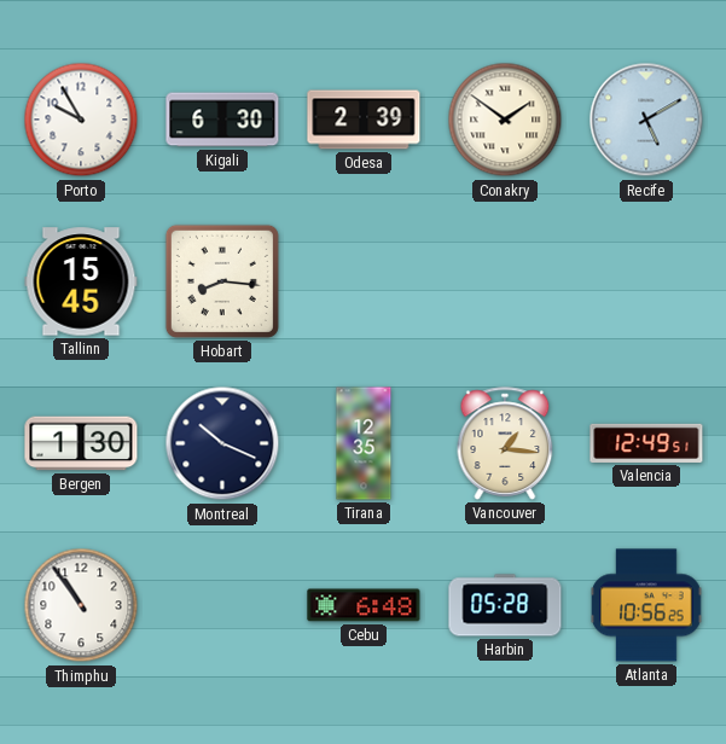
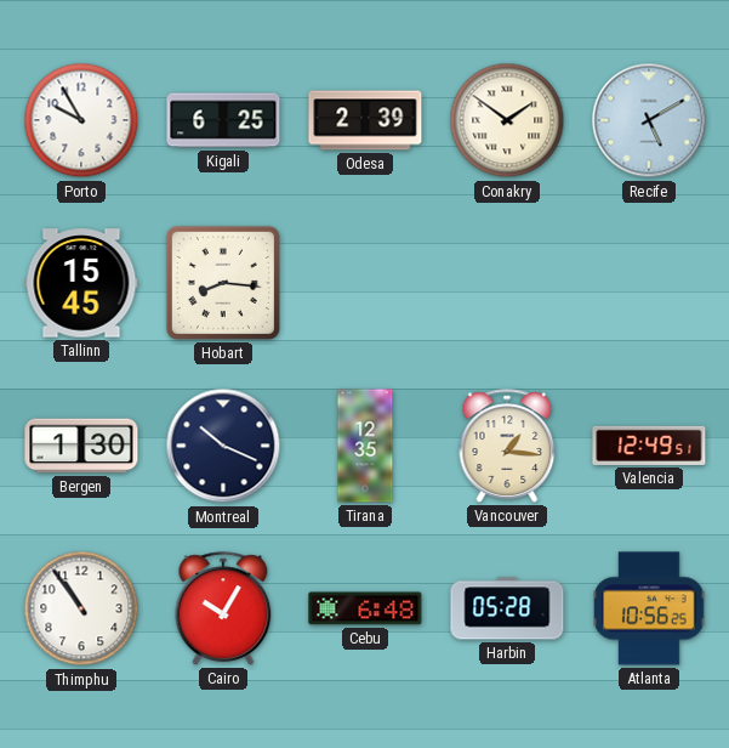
Kigali: 6:30 -> 6:25
Cairo: none -> 10:05
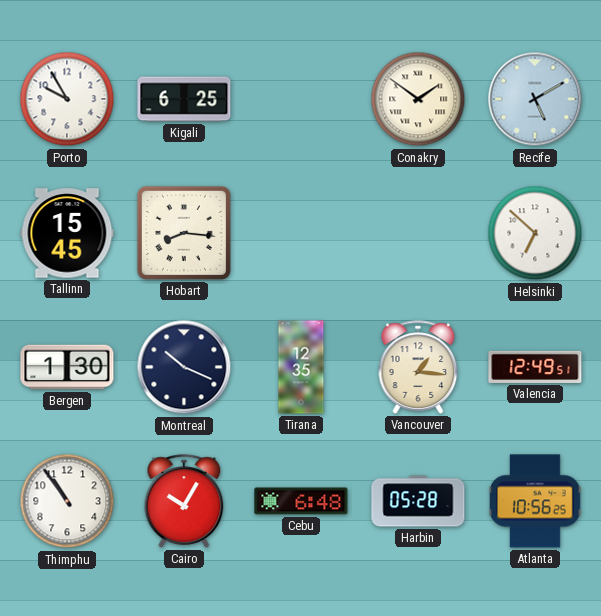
Odesa: 2:39 -> none
Helsinki: none -> 6:52
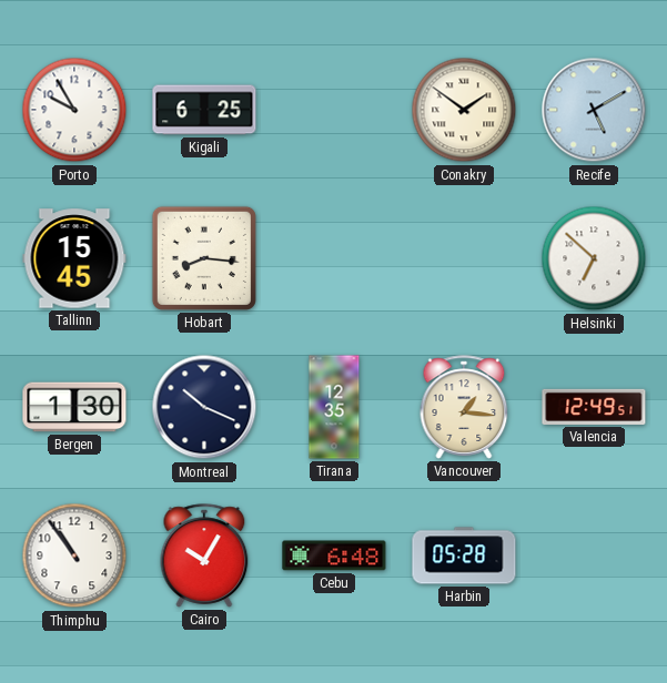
Atlanta: 10:56 -> none
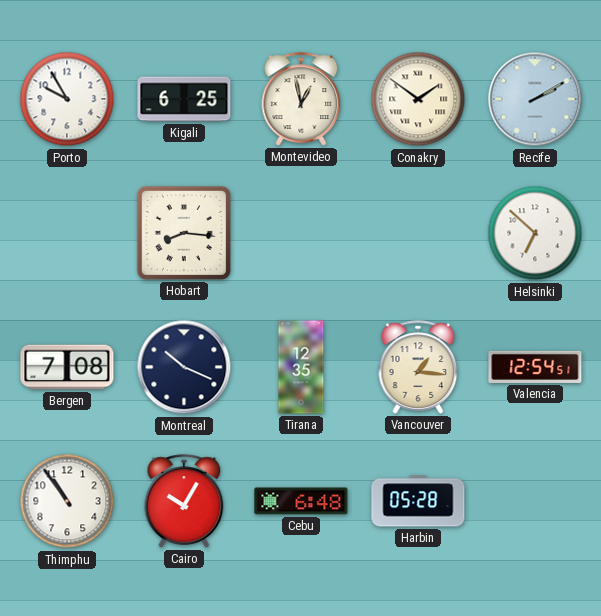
Montevideo: none -> 12:58
Recife: 5:10 -> 2:10
Tallinn: 15:45 -> none
Bergen: 1:30 -> 7:08
Valencia: 12:49 -> 12:54
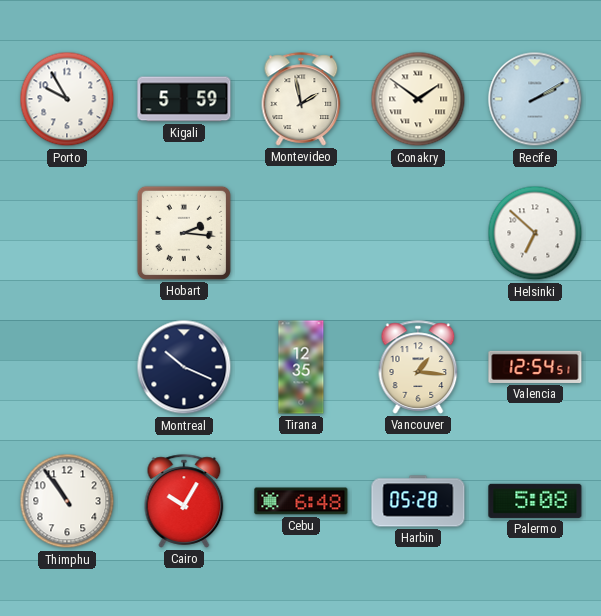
Kigali: 6:25 -> 5:59
Montevideo: 12:58 -> 1:58
Hobart: 8:16 -> 2:16
Bergen: 7:08 -> none
Palermo: none -> 5:08
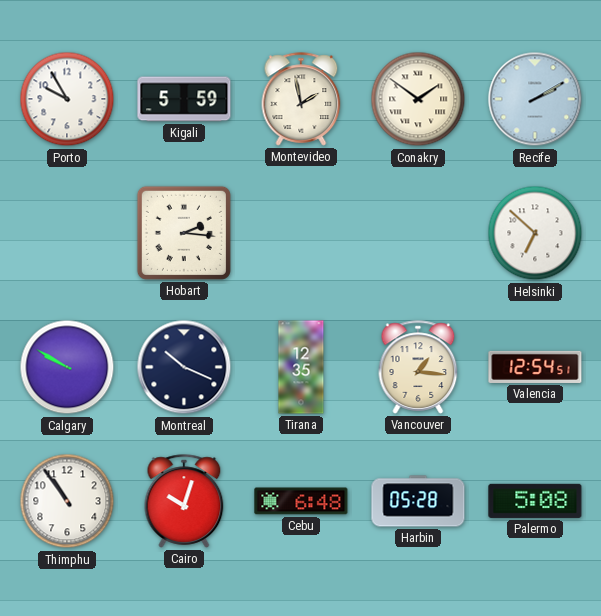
Calgary: none -> 9:50
Cairo: 10:05 -> 10:03
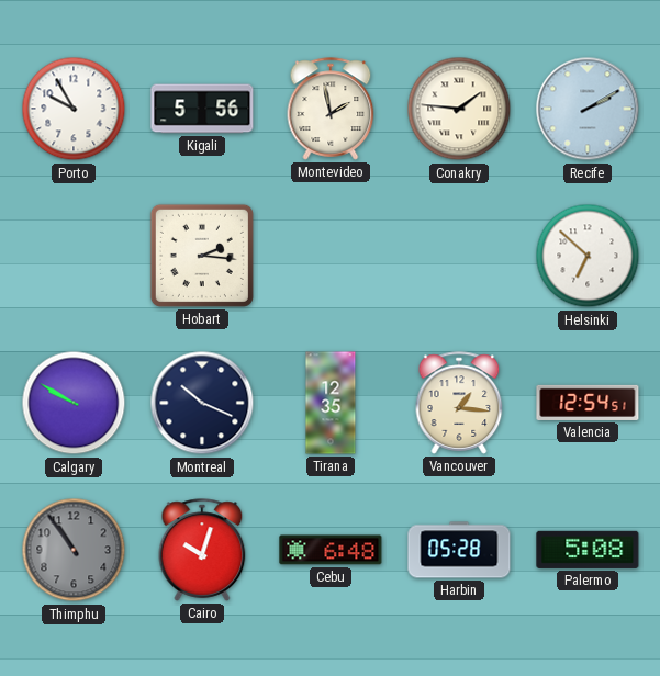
Kigali: 5:59 -> 5:56
Conakry: 1:51 -> 1:46
Thimphu dial: white -> grey
